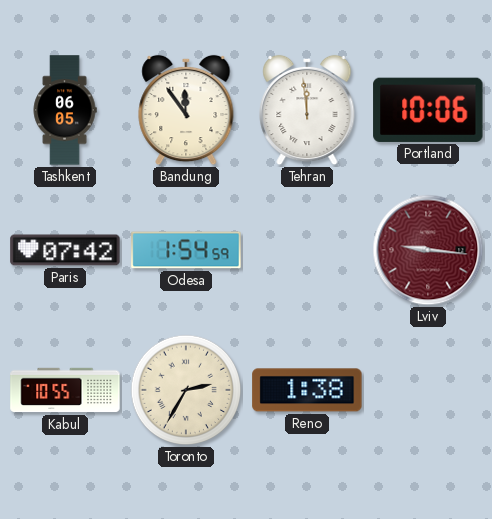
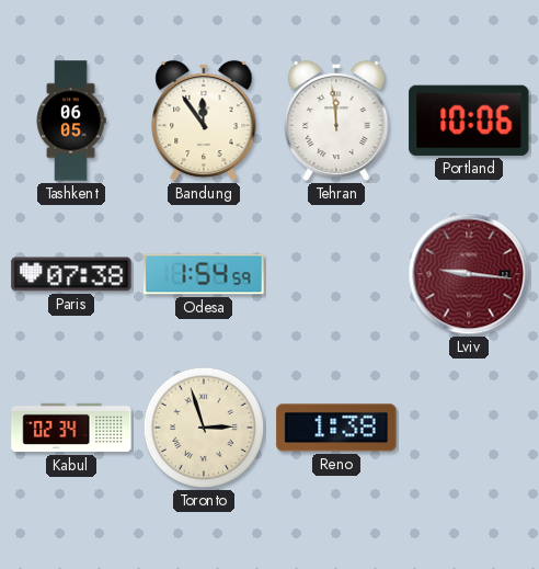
Paris: 07:42 -> 07:38
Kabul: 10:55 -> 02:34
Toronto: 2:35 -> 2:57
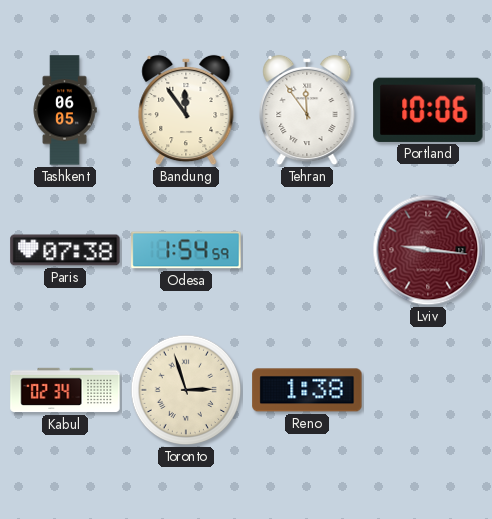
Tehran: 11:59 -> 11:54
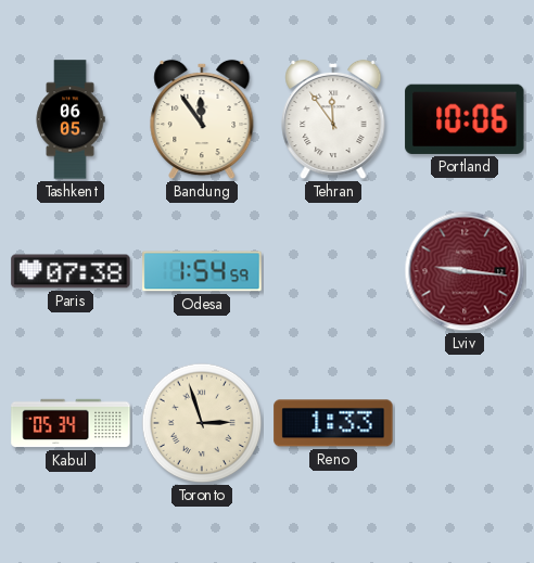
Kabul: 02:34 -> 05:34
Reno: 1:38 -> 1:33
